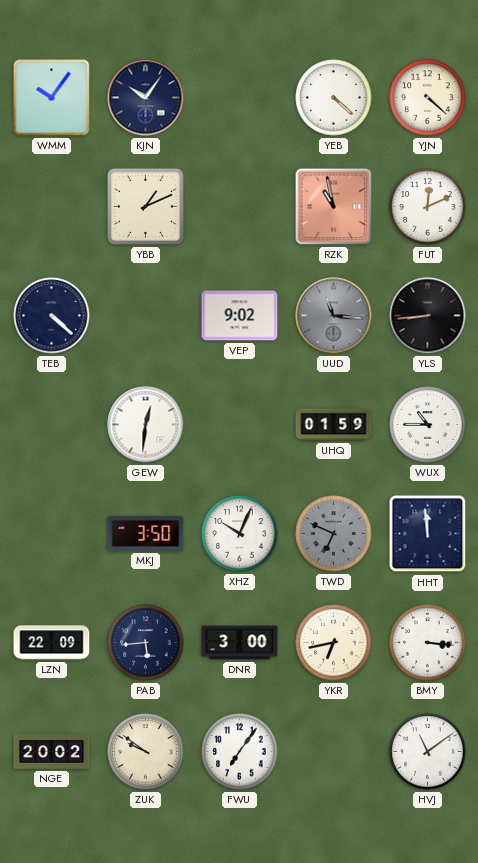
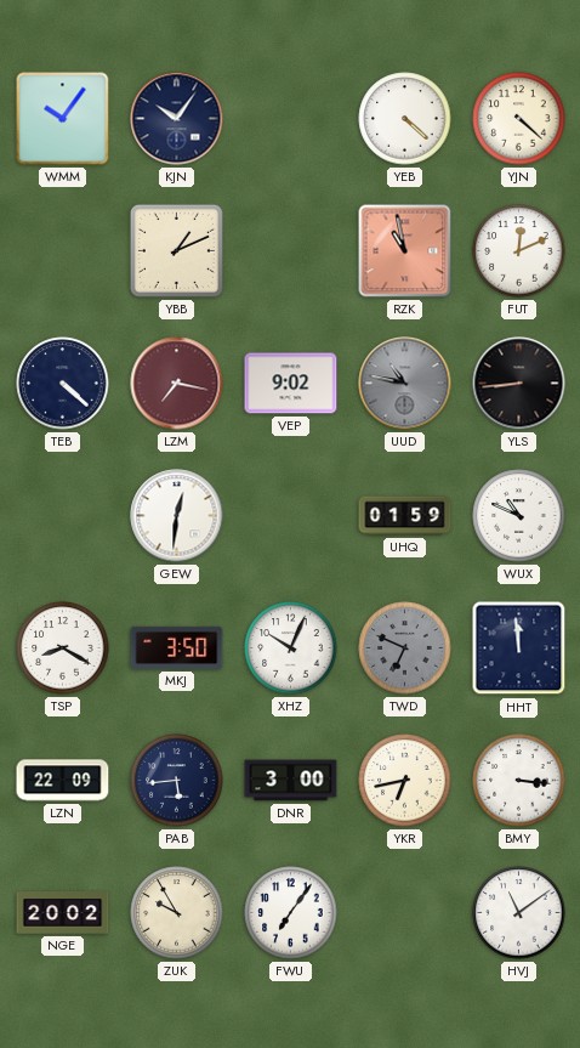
LZM: none -> 7:17
UUD: 11:16 -> 10:47
WUX: 10:45 -> 10:49
TSP: none -> 8:20
ZUK: 9:51 -> 9:55
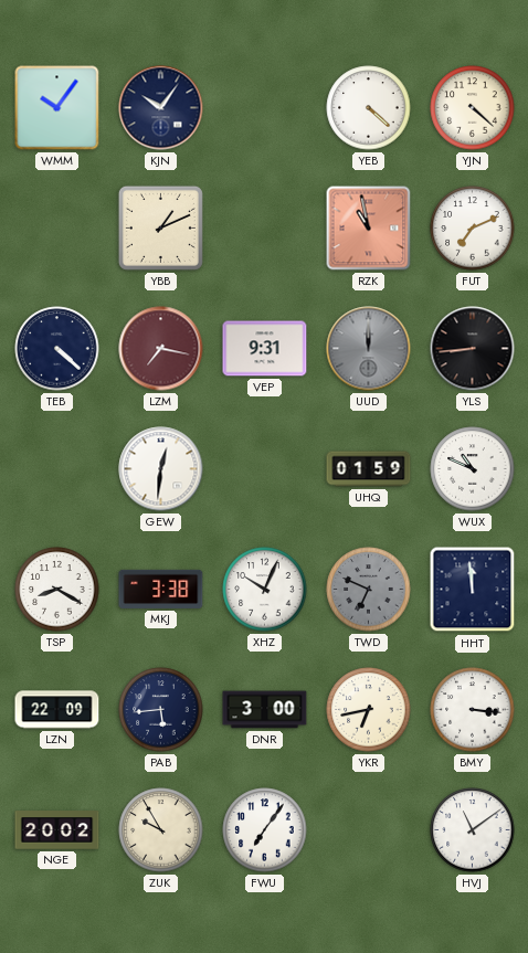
FUT: 12:11 -> 7:11
VEP: 9:02 -> 9:31
UUD: 10:47 -> 12:00
MKJ: 3:50 -> 3:38
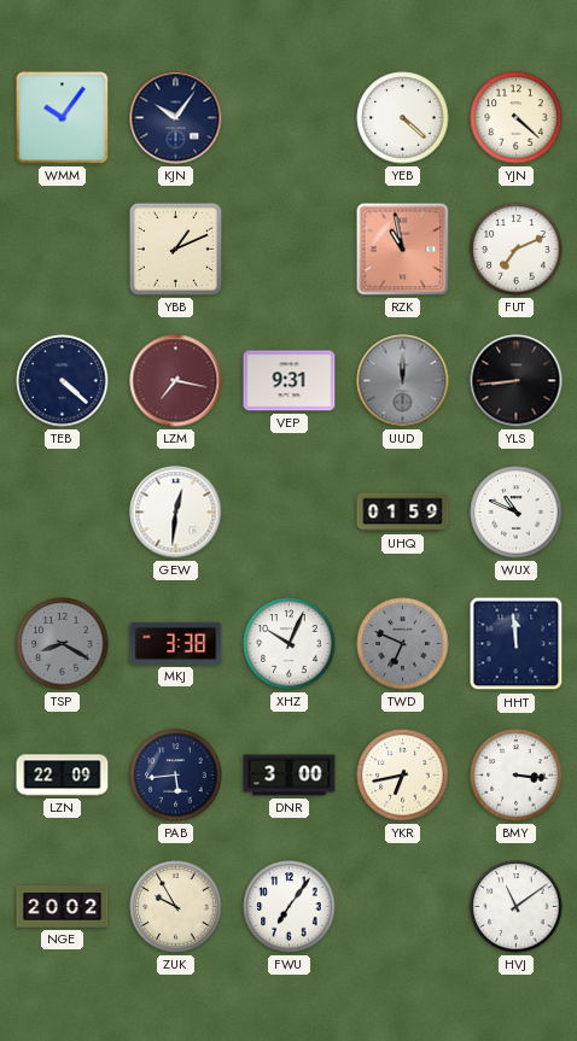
TSP dial: white -> grey
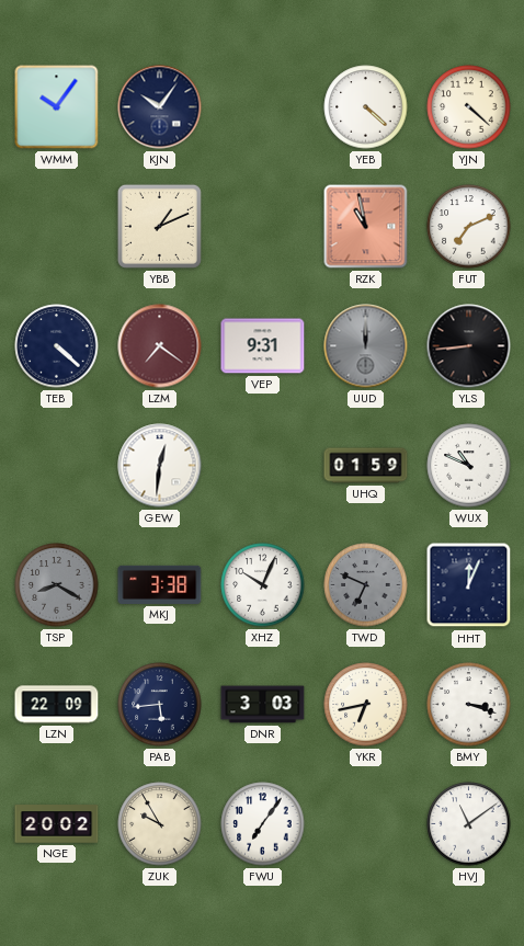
LZM: 7:17 -> 7:21
HHT: 11:59 -> 12:04
DNR: 3:00 -> 3:03
BMY: 3:16 -> 3:18
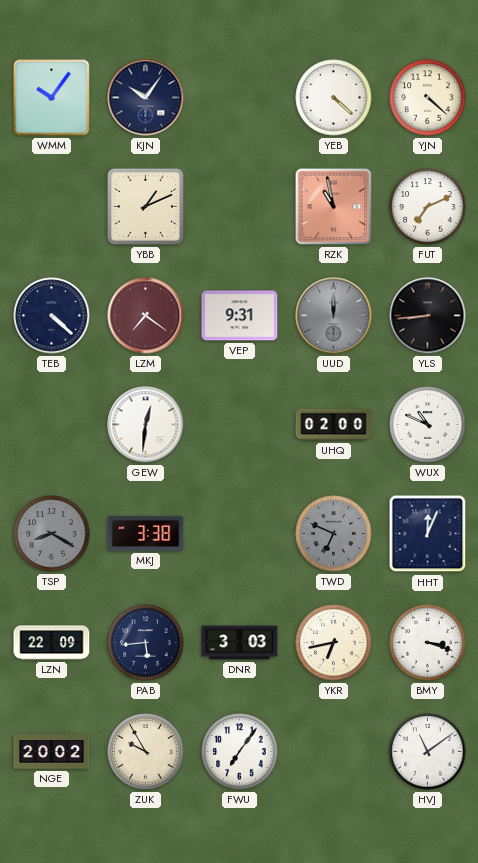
UHQ: 01:59 -> 02:00
XHZ: 10:04 -> none
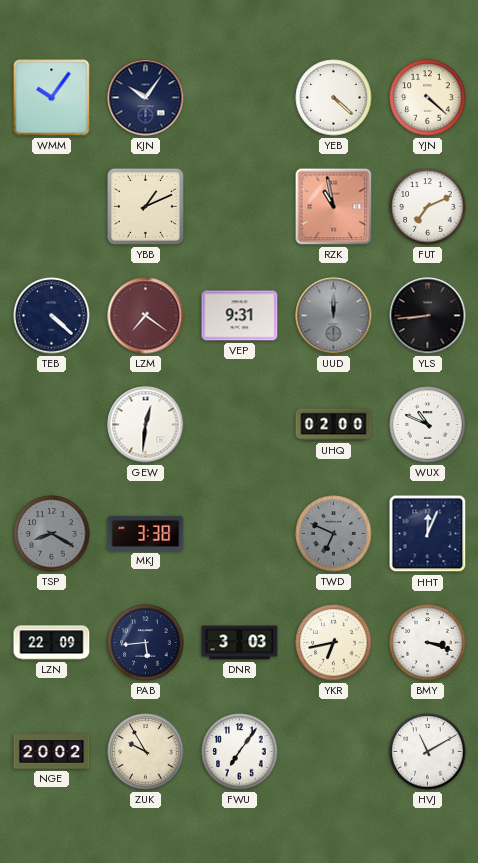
HVJ: 11:09 -> 11:10
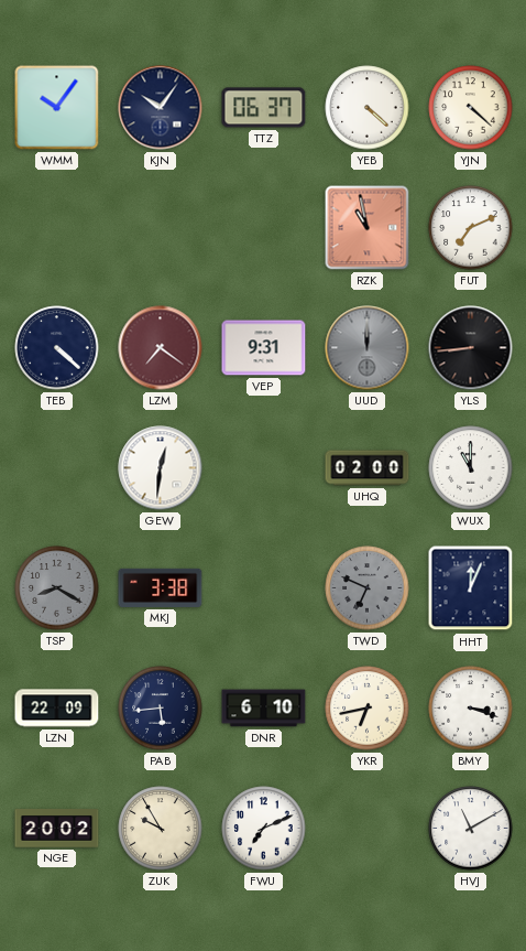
TTZ: none -> 06:37
YBB: 1:11 -> none
WUX: 10:49 -> 11:00
DNR: 3:03 -> 6:10
FWU: 7:06 -> 7:11
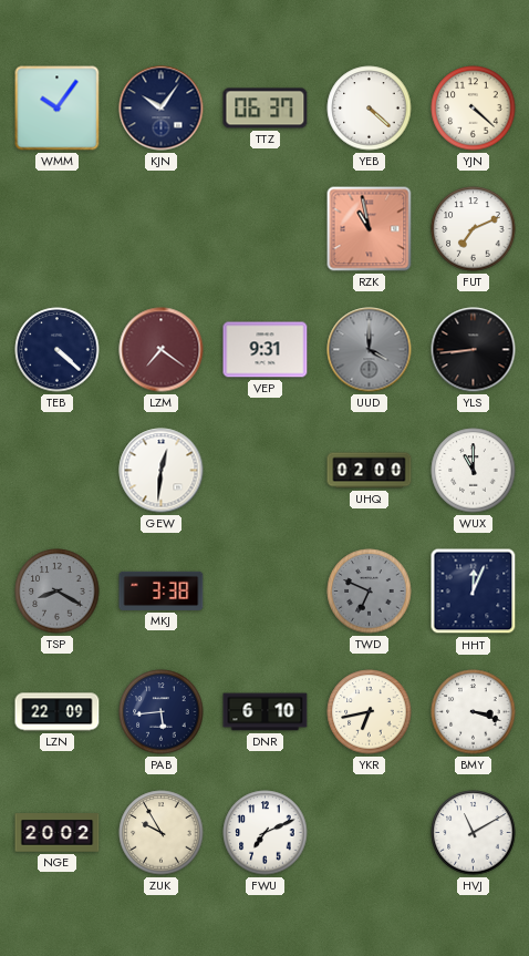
UUD: 12:00 -> 4:00
